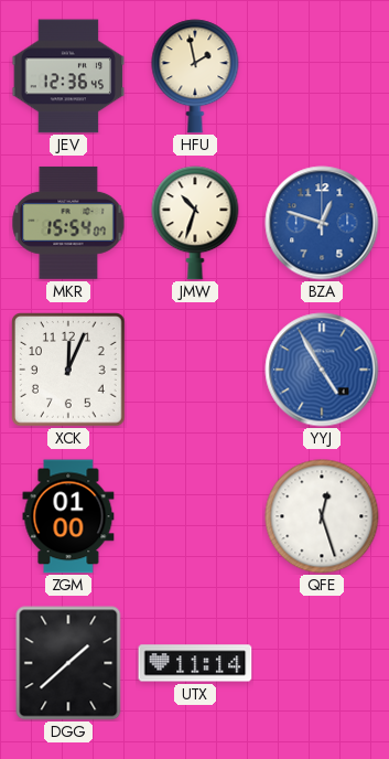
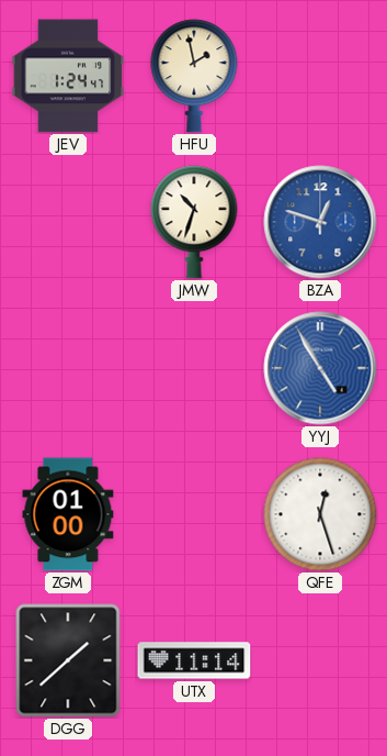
JEV: 12:36 -> 1:24
MKR: 15:54 -> none
XCK: 12:04 -> none
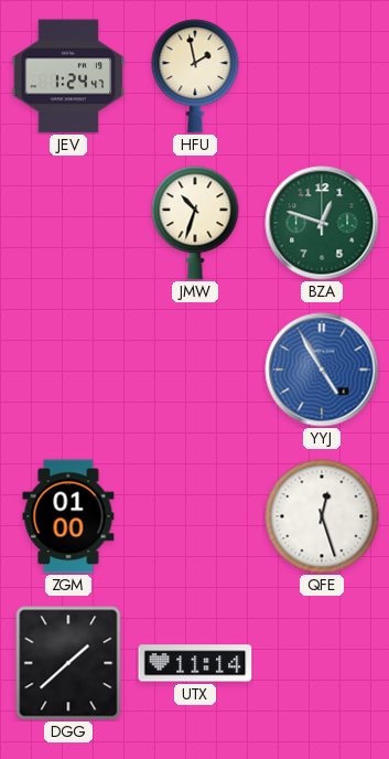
BZA dial: blue -> green
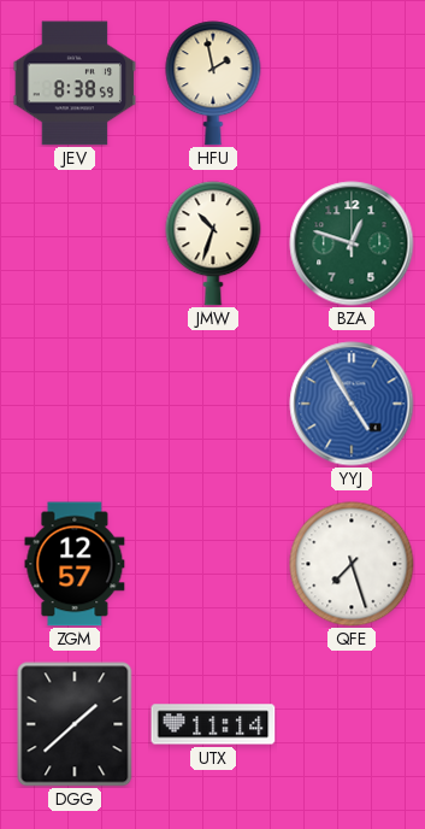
JEV: 1:24 -> 8:38
ZGM: 01:00 -> 12:57
QFE: 12:27 -> 7:27
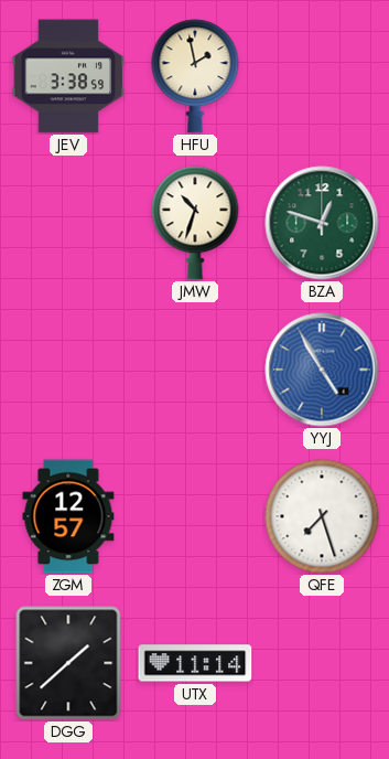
JEV: 8:38 -> 3:38
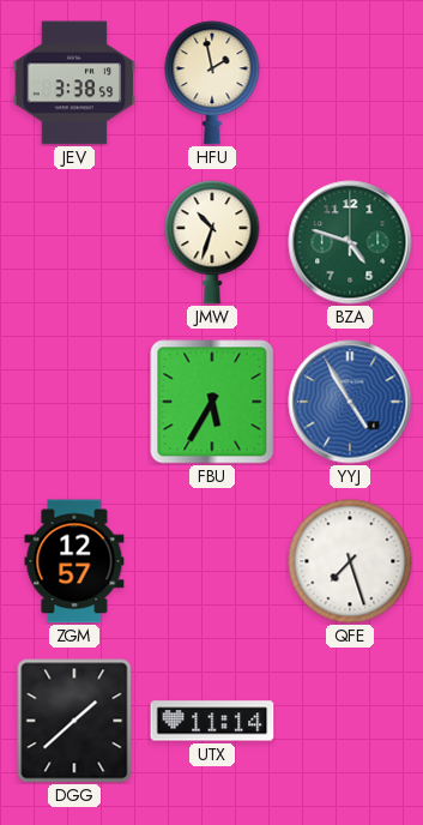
BZA: 12:48 -> 4:48
FBU: none -> 5:35
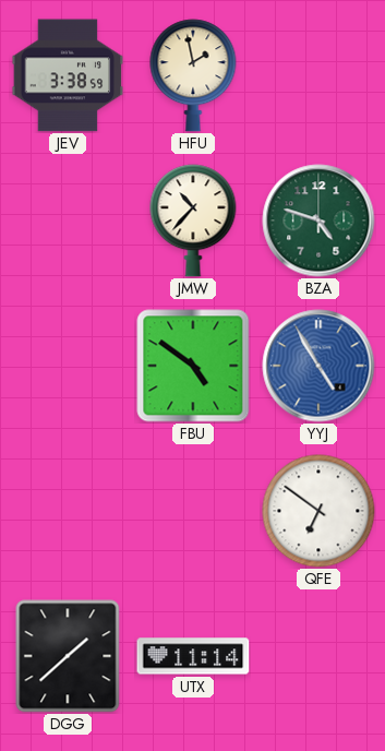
JMW: 10:33 -> 10:37
FBU: 5:35 -> 4:51
ZGM: 12:57 -> none
QFE: 7:27 -> 6:51
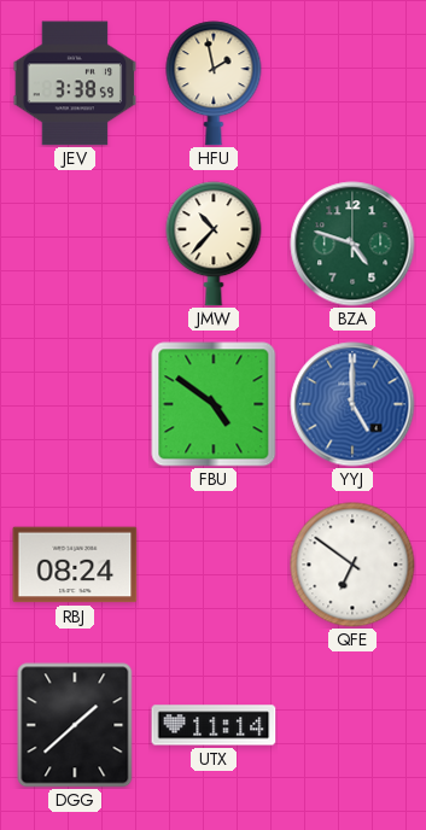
YYJ: 4:55 -> 5:00
RBJ: none -> 08:24
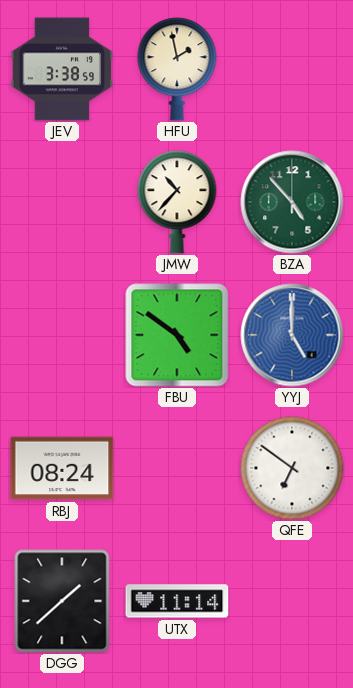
BZA: 4:48 -> 4:53
